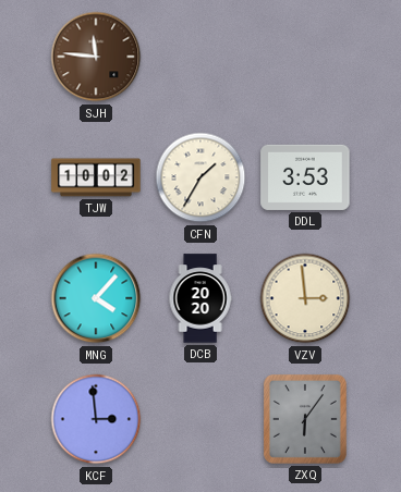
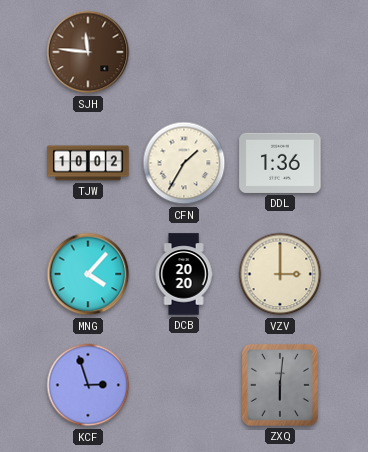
DDL: 3:53 -> 1:36
VZV: 2:59 -> 3:00
KCF: 2:59 -> 2:57
ZXQ: 6:06 -> 6:01
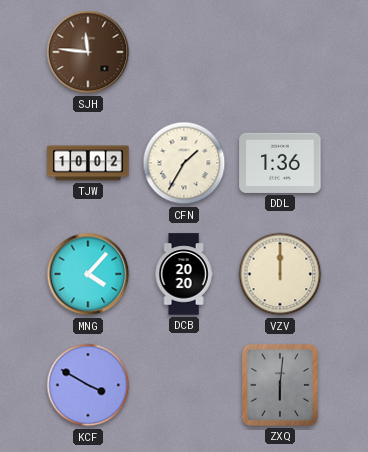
VZV: 3:00 -> 12:00
KCF: 2:57 -> 3:50
